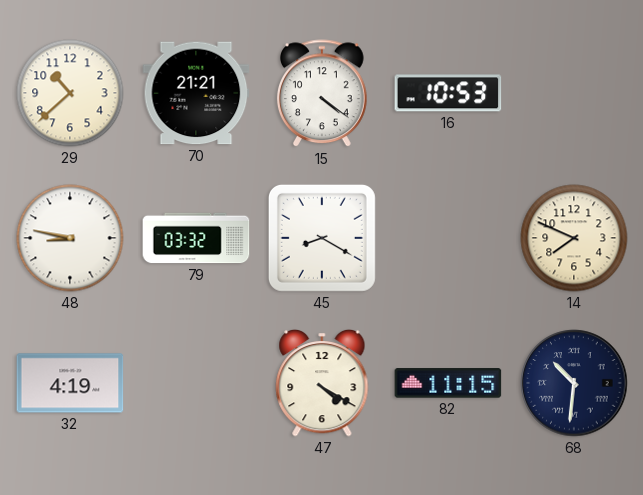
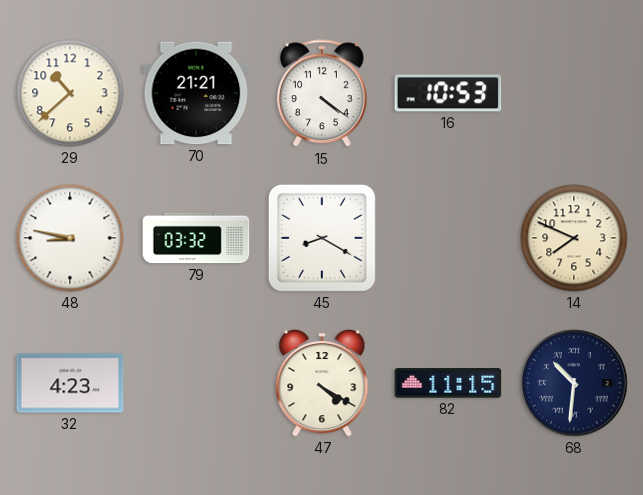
32: 4:19 -> 4:23
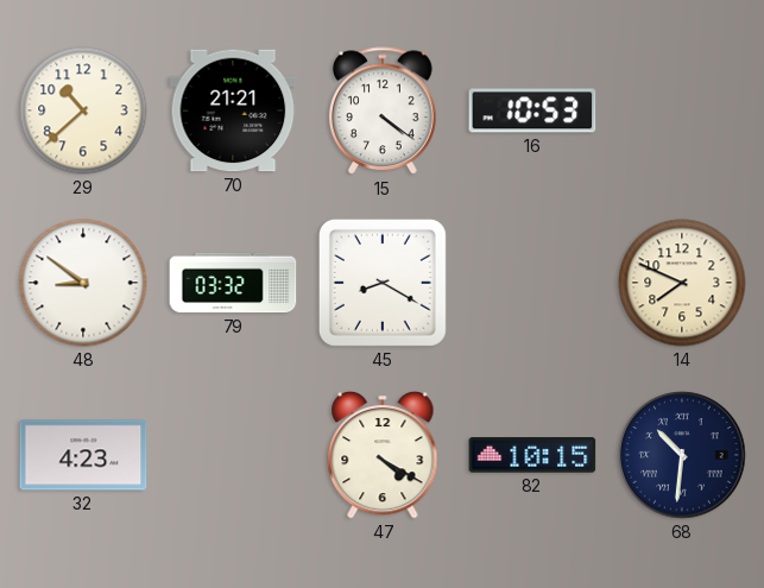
48: 8:47 -> 8:51
82: 11:15 -> 10:15
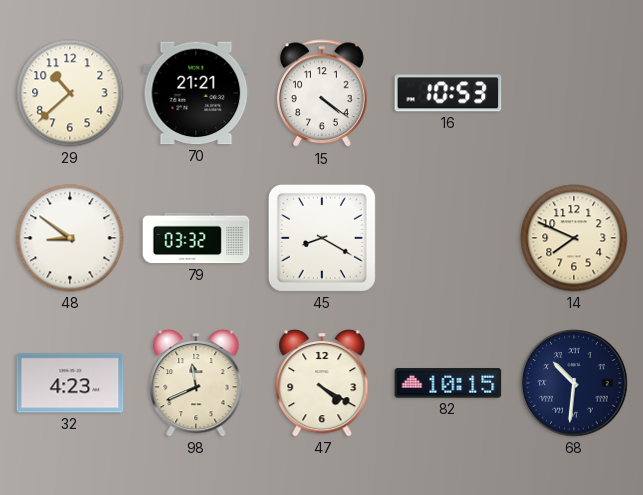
98: none -> 11:41
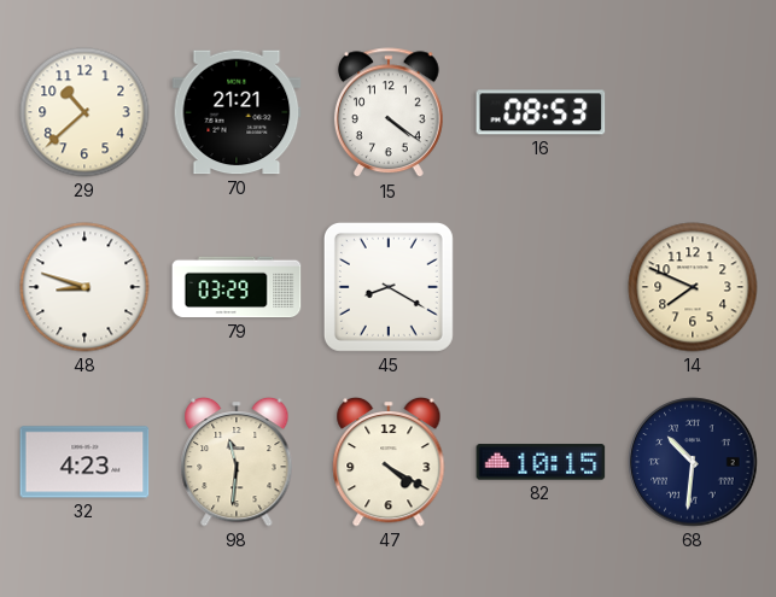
16: 10:53 -> 08:53
48: 8:51 -> 8:48
79: 03:32 -> 03:29
98: 11:41 -> 11:31
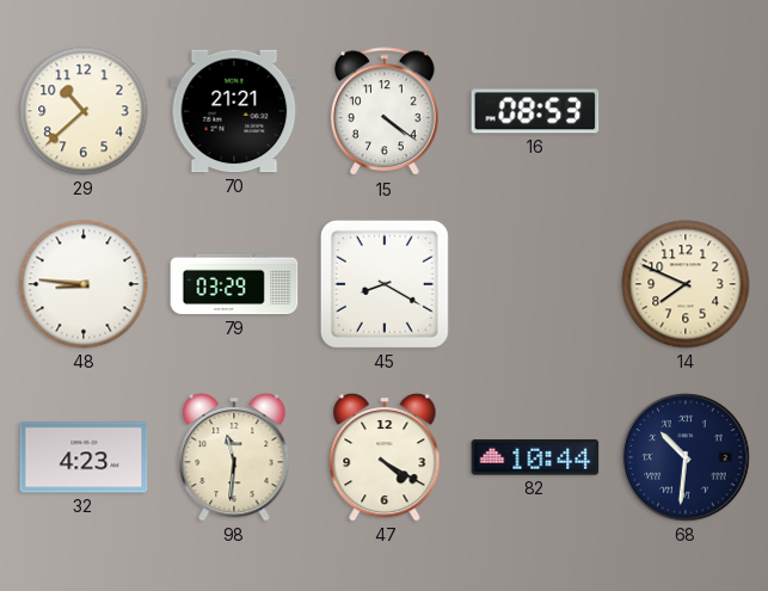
48: 8:48 -> 8:46
82: 10:15 -> 10:44
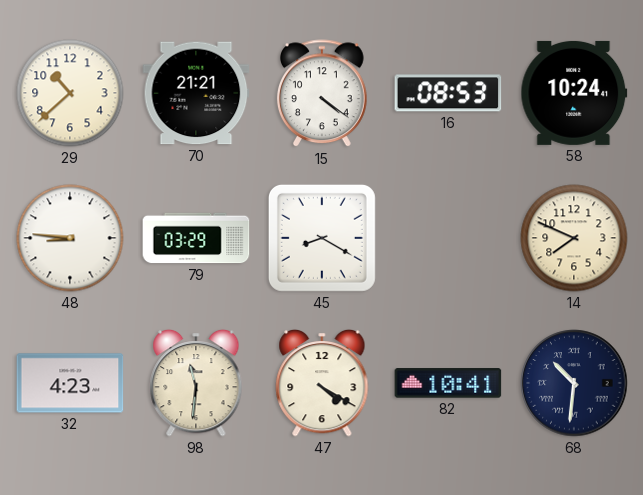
58: none -> 10:24
82: 10:44 -> 10:41
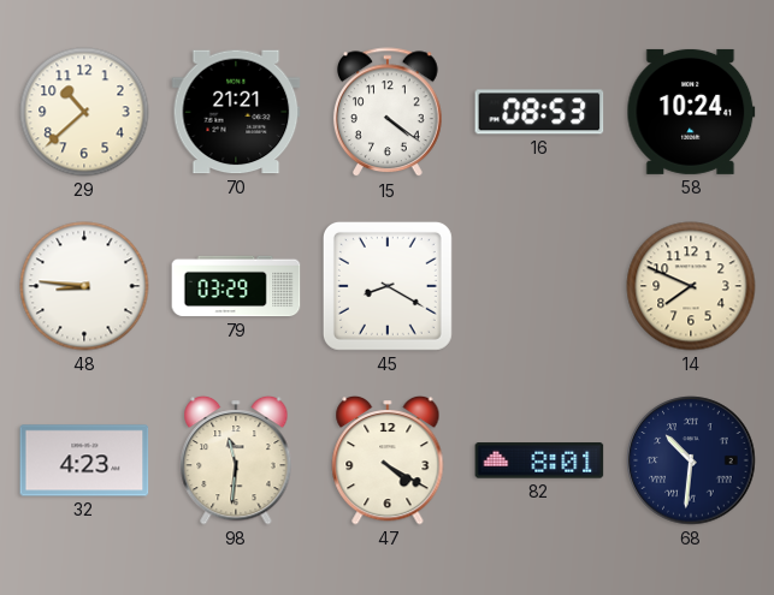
82: 10:41 -> 8:01
